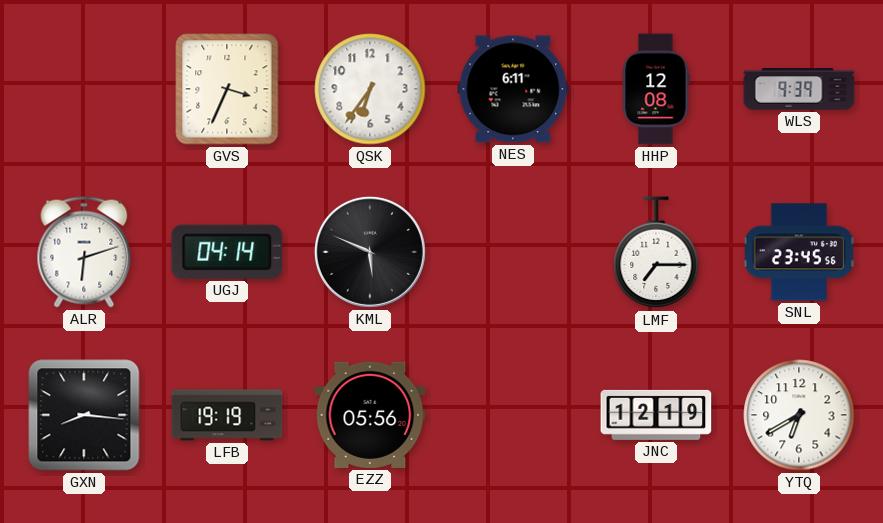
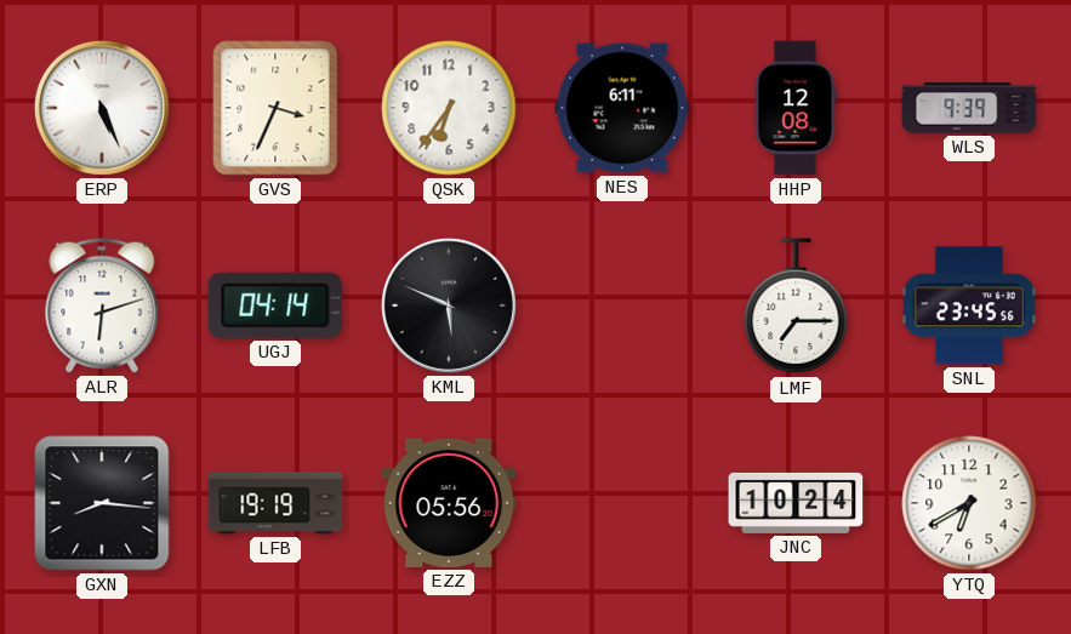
ERP: none -> 5:26
JNC: 12:19 -> 10:24
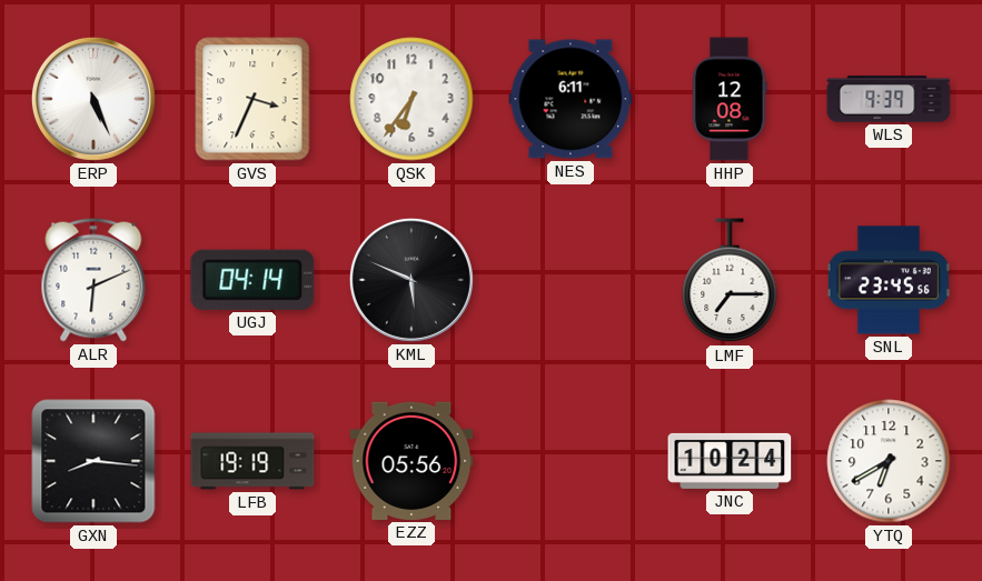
ALR: 6:12 -> 6:11
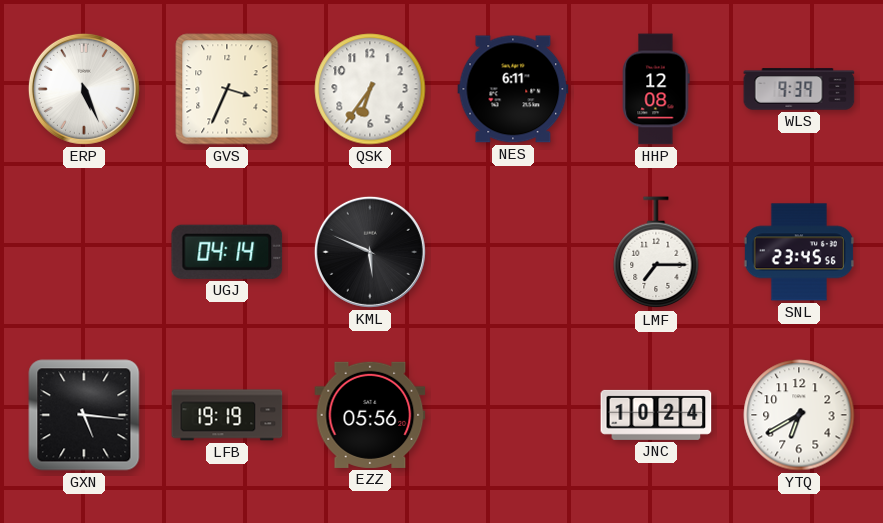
ALR: 6:11 -> none
GXN: 8:16 -> 5:16
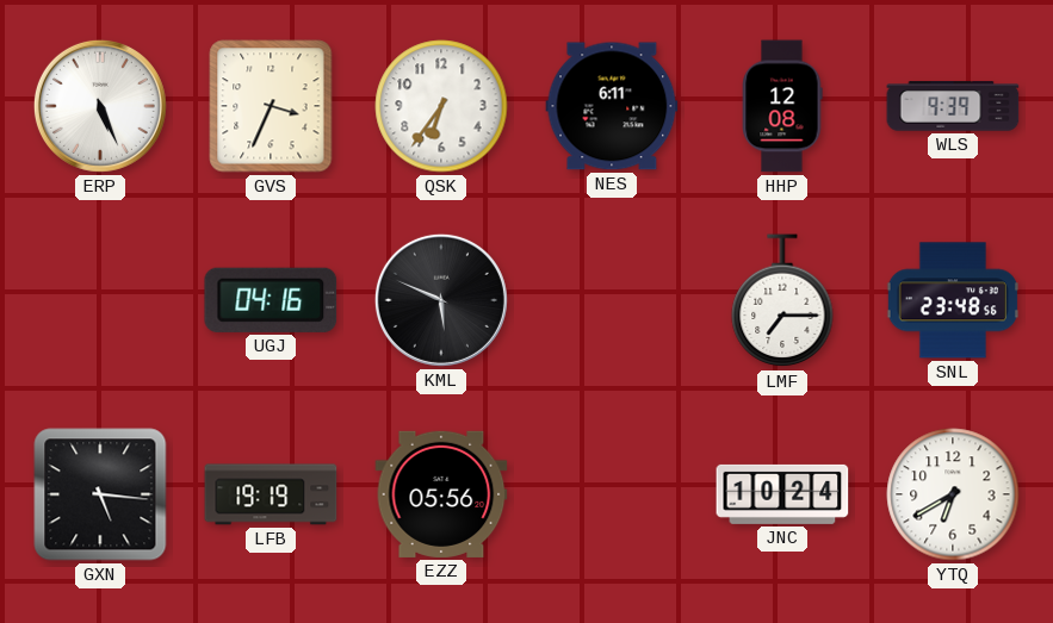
UGJ: 04:14 -> 04:16
SNL: 23:45 -> 23:48
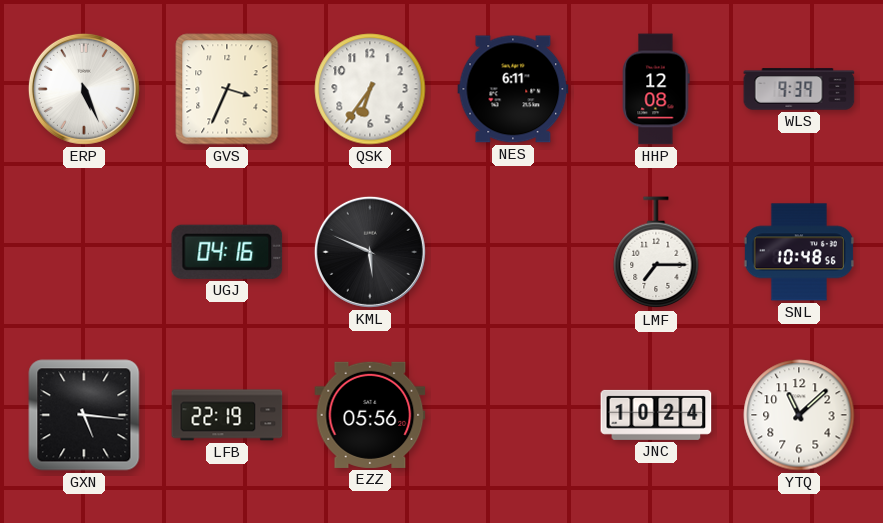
SNL: 23:48 -> 10:48
LFB: 19:19 -> 22:19
YTQ: 6:40 -> 11:08
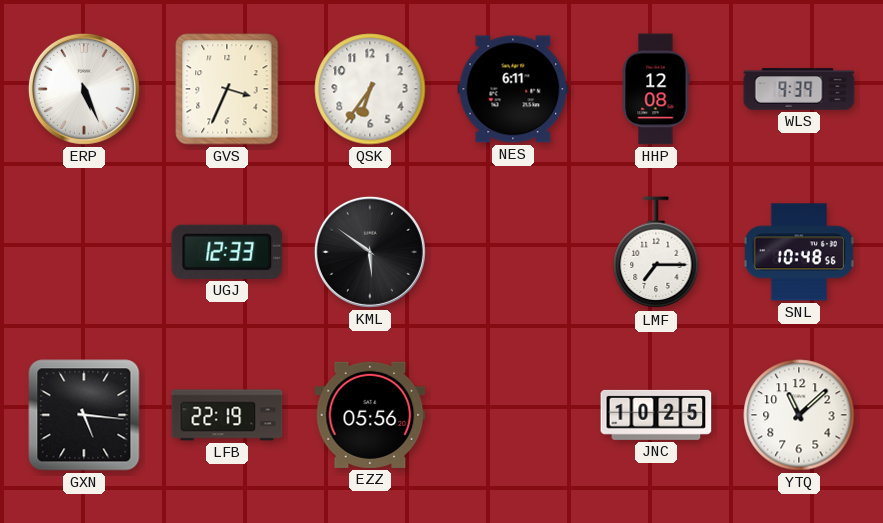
UGJ: 04:16 -> 12:33
KML: 5:49 -> 5:51
JNC: 10:24 -> 10:25
